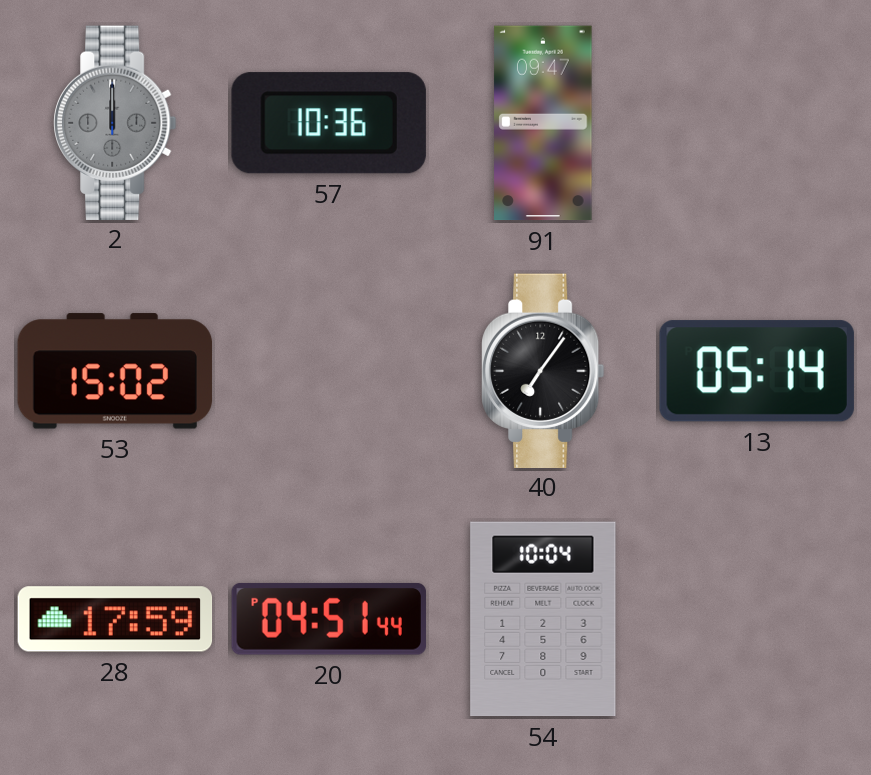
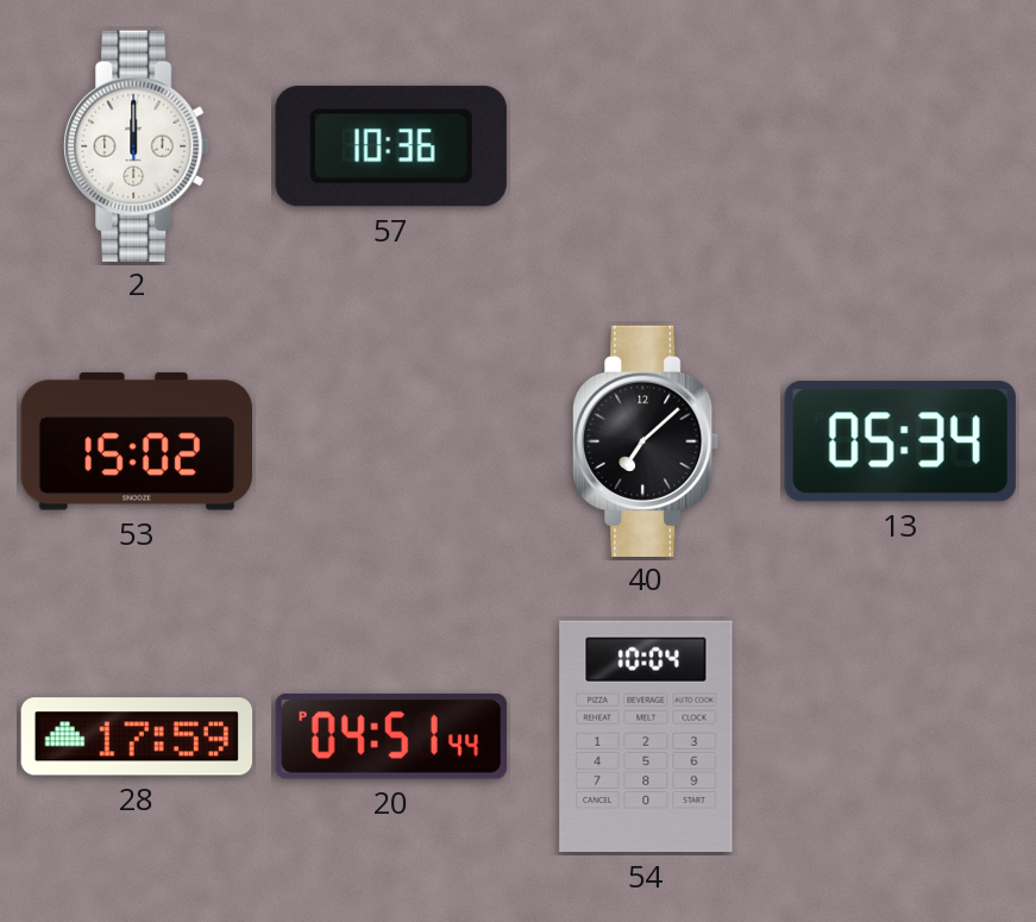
2 dial: grey -> white
91: 09:47 -> none
40: 7:06 -> 7:08
13: 05:14 -> 05:34
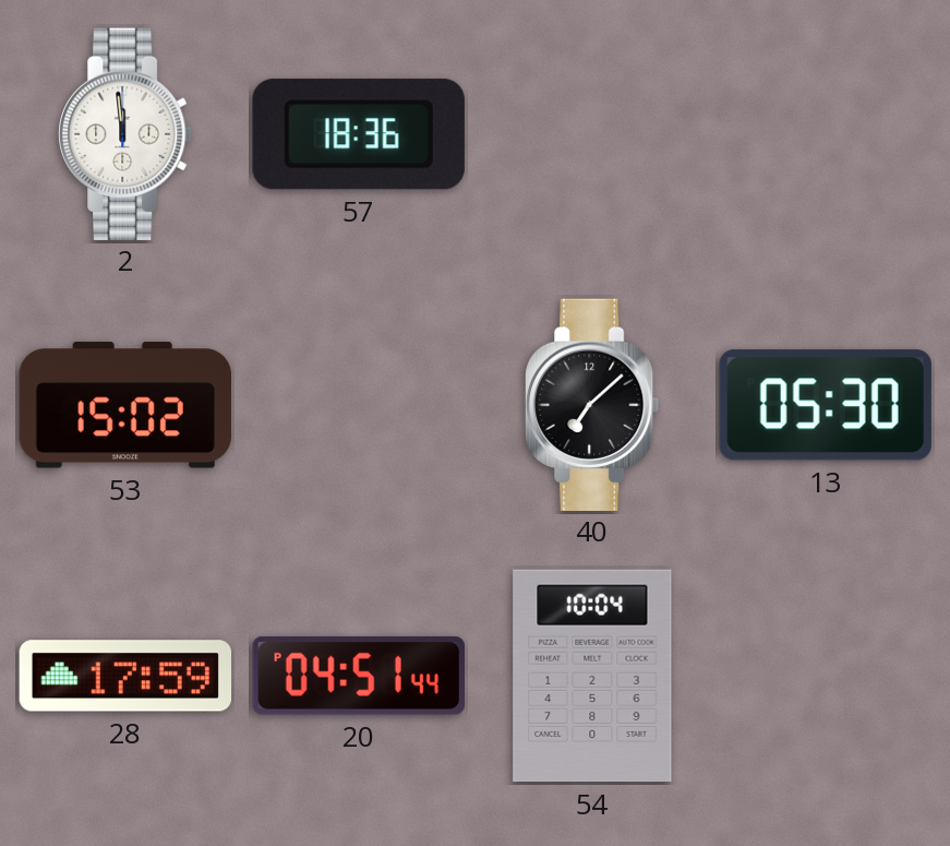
2: 12:00 -> 11:59
57: 10:36 -> 18:36
13: 05:34 -> 05:30
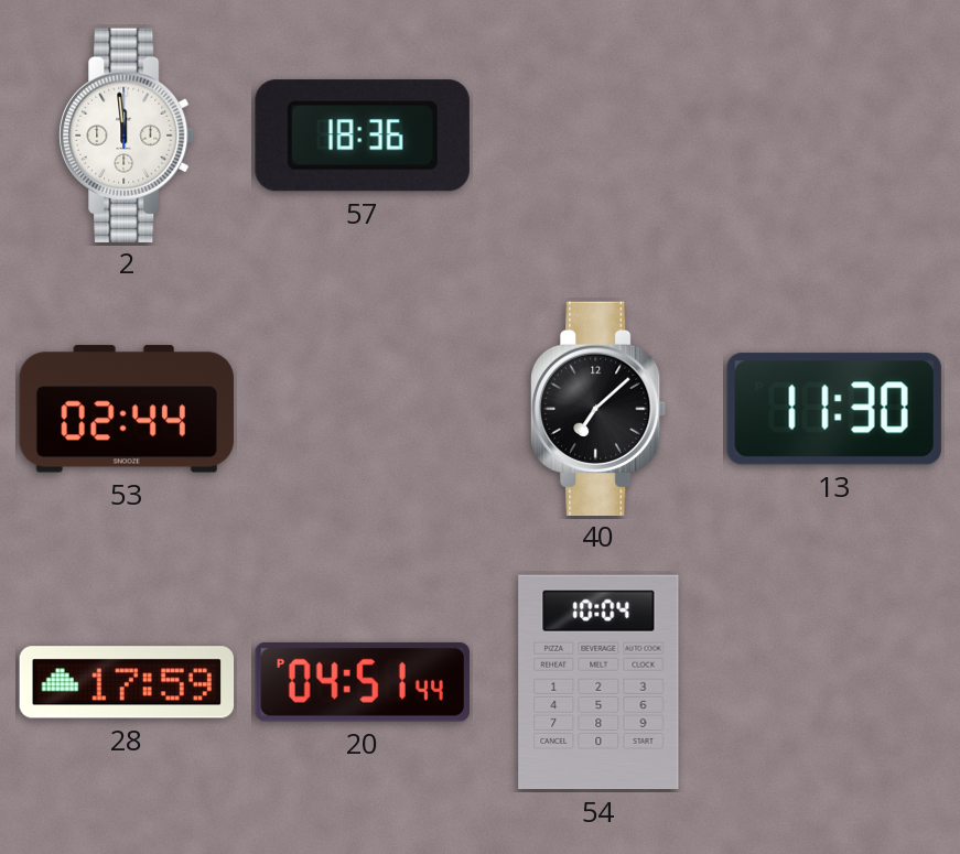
53: 15:02 -> 02:44
13: 05:30 -> 11:30
